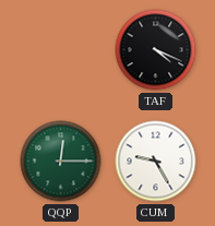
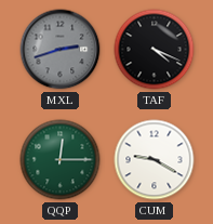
MXL: none -> 2:42
CUM: 9:25 -> 9:20
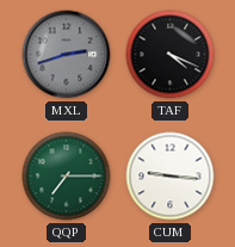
QQP: 12:15 -> 7:15
CUM: 9:20 -> 9:16
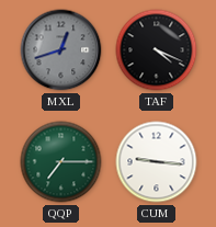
MXL: 2:42 -> 12:42
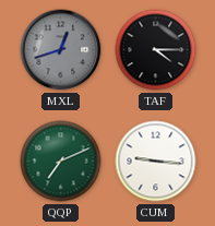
TAF: 4:19 -> 4:15
QQP: 7:15 -> 7:11
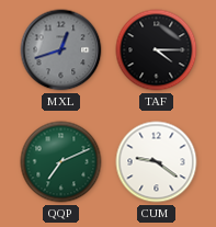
CUM: 9:16 -> 9:21
